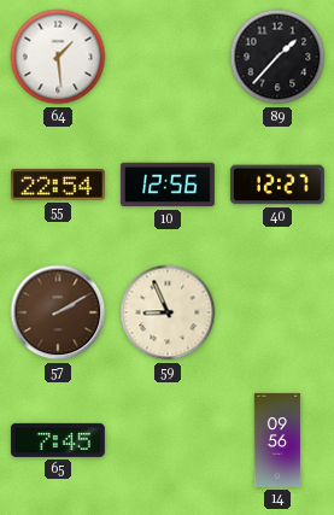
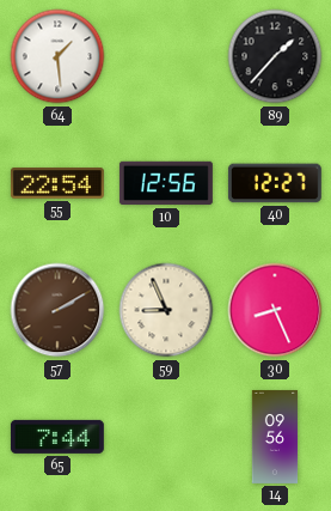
30: none -> 8:26
65: 7:45 -> 7:44
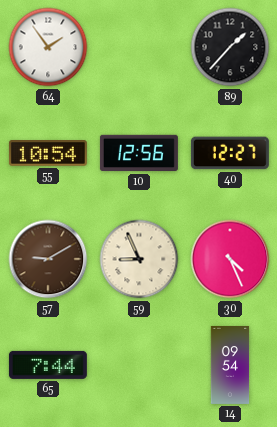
64: 1:29 -> 1:54
55: 22:54 -> 10:54
57: 2:10 -> 9:10
30: 8:26 -> 4:26
14: 09:56 -> 09:54
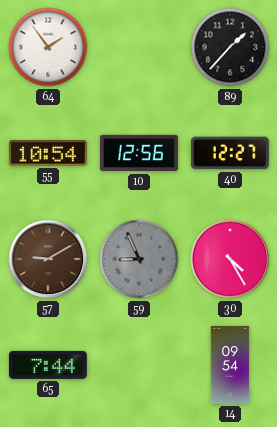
59 dial: cream -> grey
30: 4:26 -> 4:25
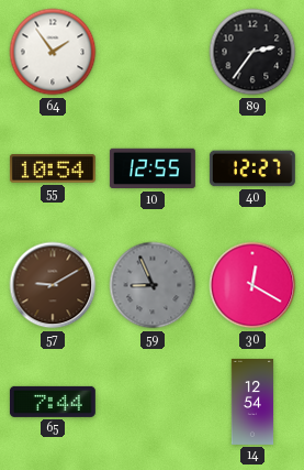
89: 1:37 -> 2:36
10: 12:56 -> 12:55
30: 4:25 -> 12:20
14: 09:54 -> 12:54
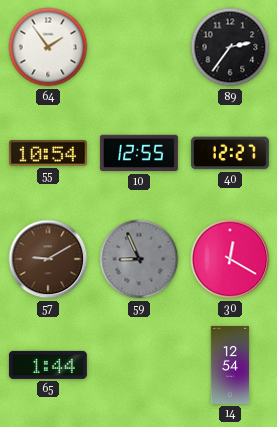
65: 7:44 -> 1:44
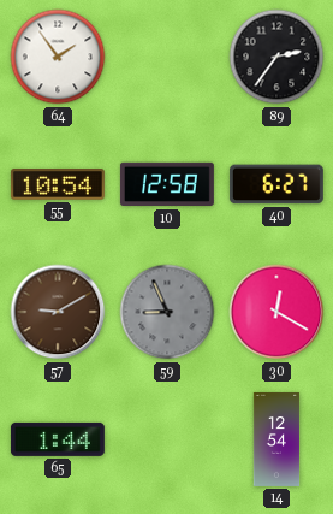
10: 12:55 -> 12:58
40: 12:27 -> 6:27
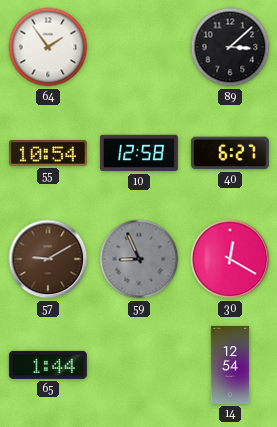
89: 2:36 -> 3:08
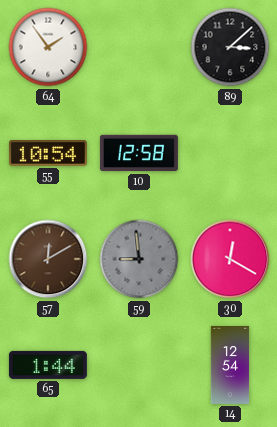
40: 6:27 -> none
57: 9:10 -> 12:10
59: 8:56 -> 8:59
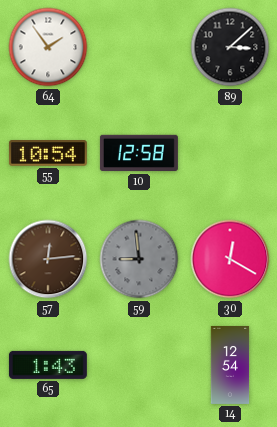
57: 12:10 -> 12:14
65: 1:44 -> 1:43
